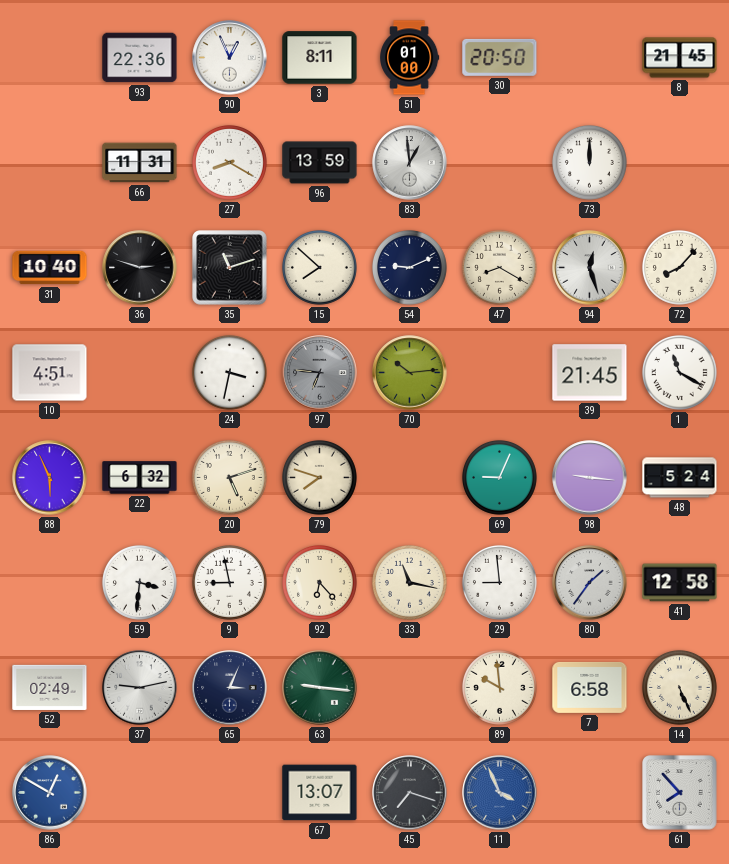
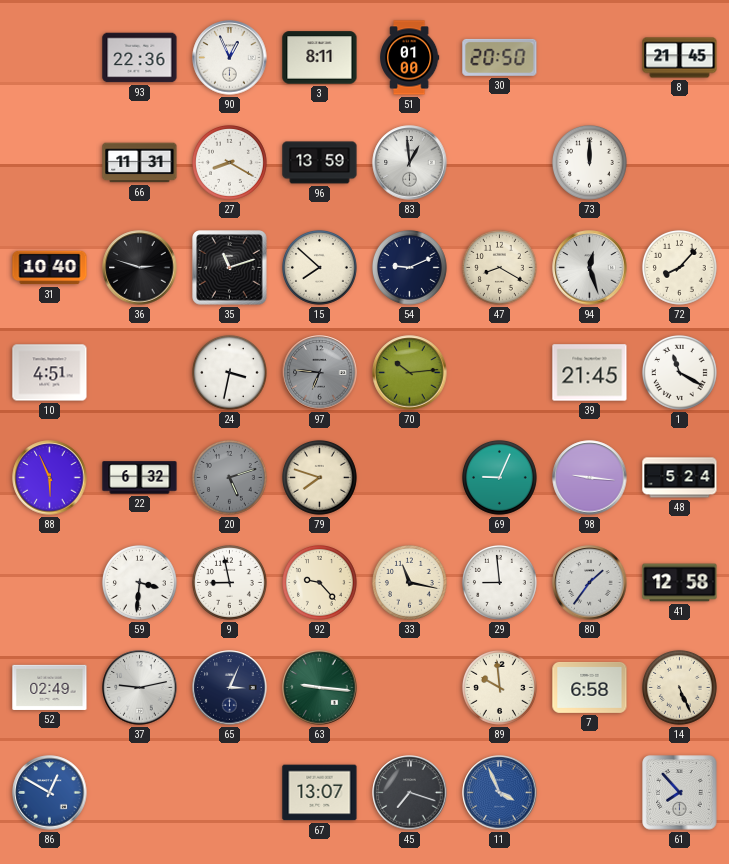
20 dial: cream -> grey
92: 6:23 -> 9:23
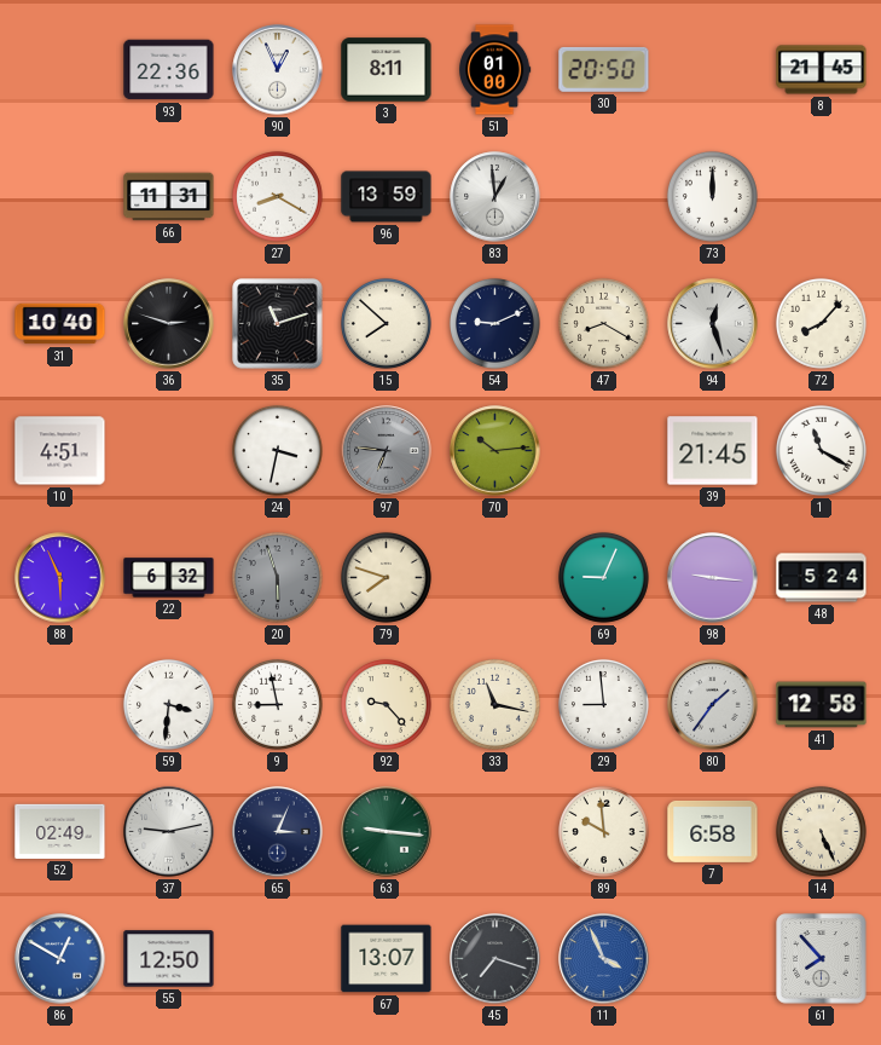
20: 5:12 -> 5:57
55: none -> 12:50
